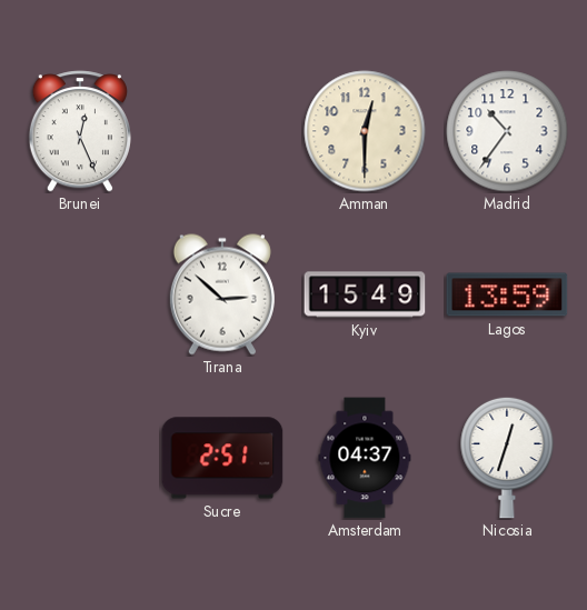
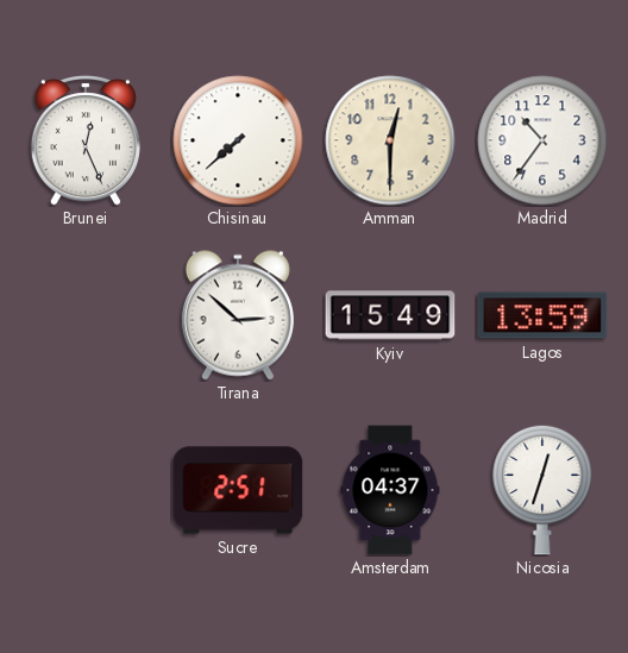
Chisinau: none -> 7:38
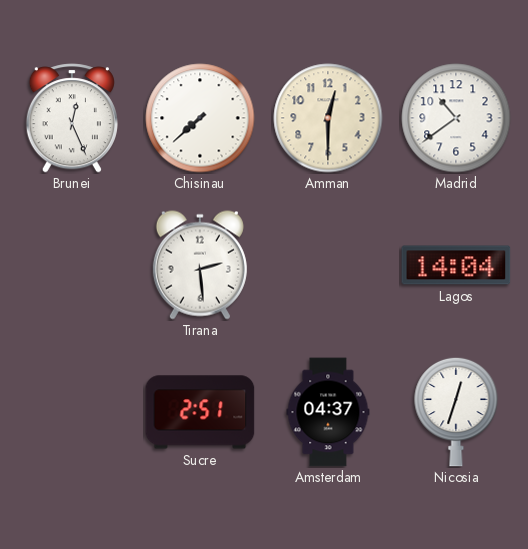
Madrid: 10:36 -> 10:39
Tirana: 2:52 -> 2:29
Kyiv: 15:49 -> none
Lagos: 13:59 -> 14:04
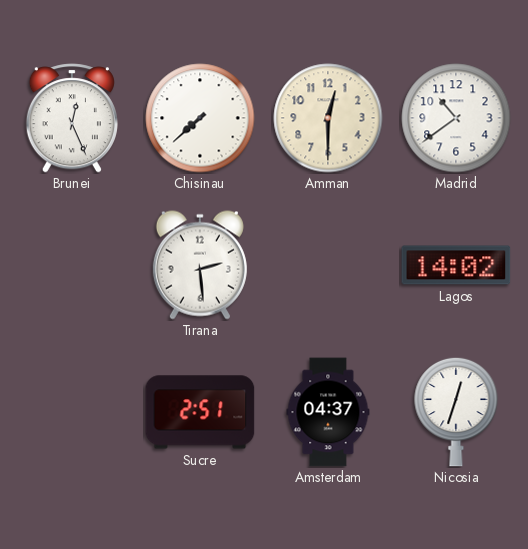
Lagos: 14:04 -> 14:02
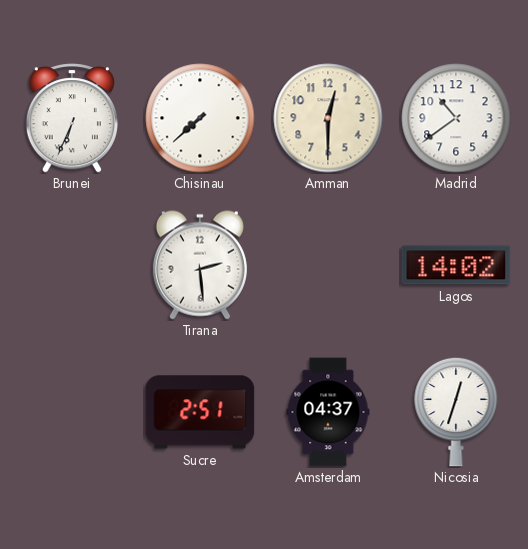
Brunei: 12:26 -> 6:34
